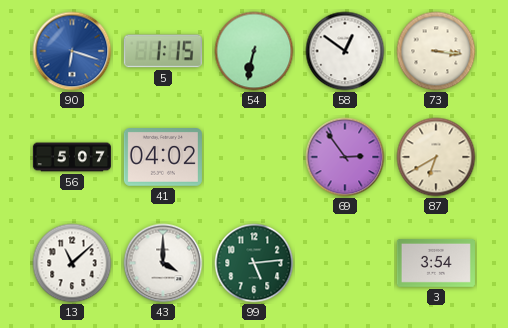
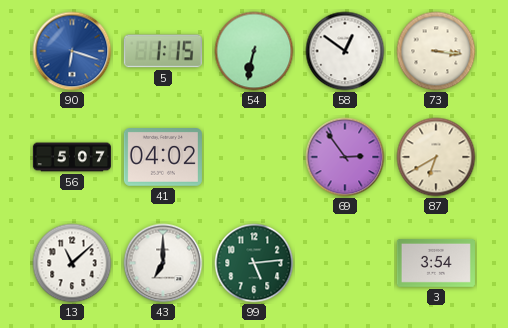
43: 4:00 -> 7:00
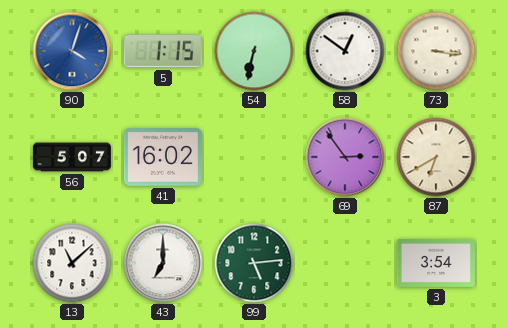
90: 6:18 -> 4:03
41: 04:02 -> 16:02
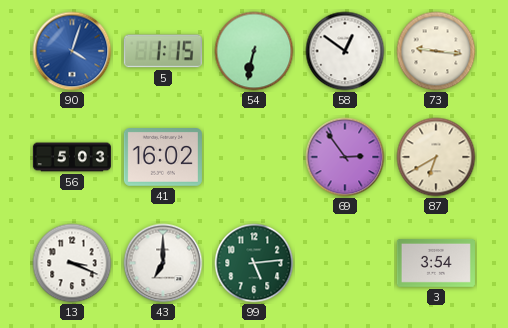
73: 3:16 -> 9:16
56: 5:07 -> 5:03
13: 11:08 -> 3:19
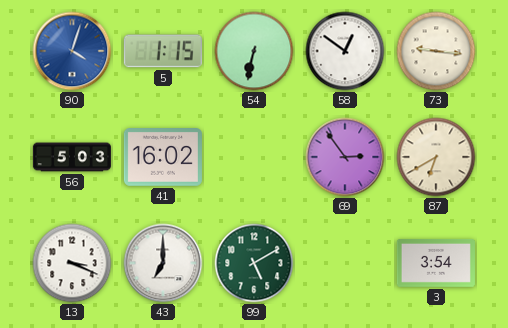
99: 5:14 -> 5:10
